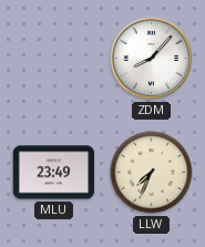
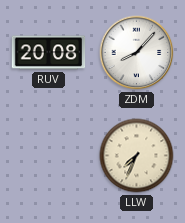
RUV: none -> 20:08
MLU: 23:49 -> none
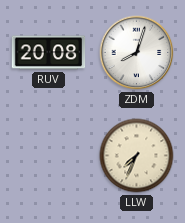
ZDM: 8:07 -> 8:03
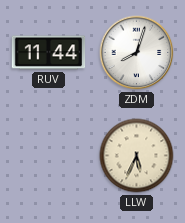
RUV: 20:08 -> 11:44
LLW: 7:34 -> 5:34
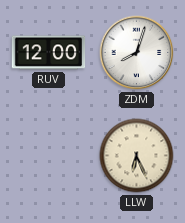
RUV: 11:44 -> 12:00
LLW: 5:34 -> 6:26
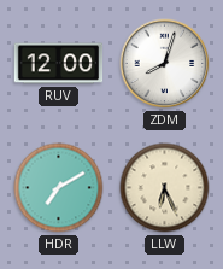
HDR: none -> 7:10
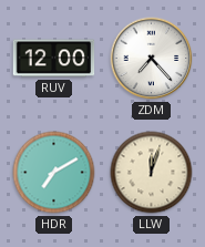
ZDM: 8:03 -> 7:23
LLW: 6:26 -> 12:03
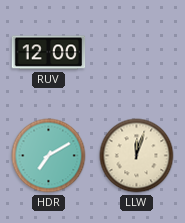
ZDM: 7:23 -> none
